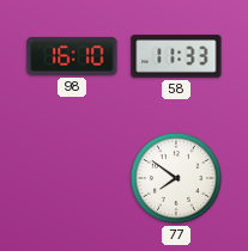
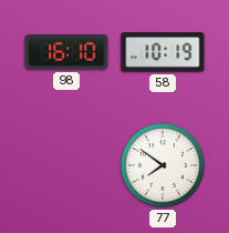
58: 11:33 -> 10:19
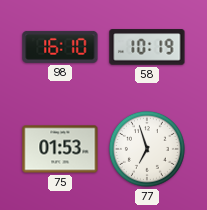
75: none -> 01:53
77: 7:51 -> 6:57
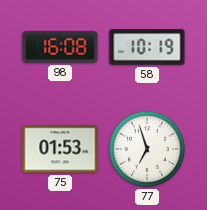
98: 16:10 -> 16:08
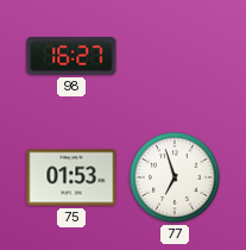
98: 16:08 -> 16:27
58: 10:19 -> none
